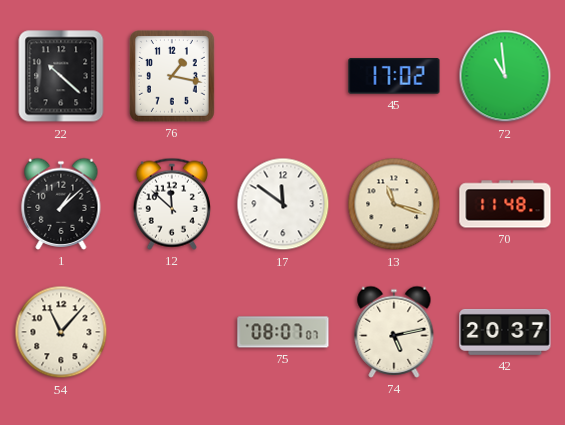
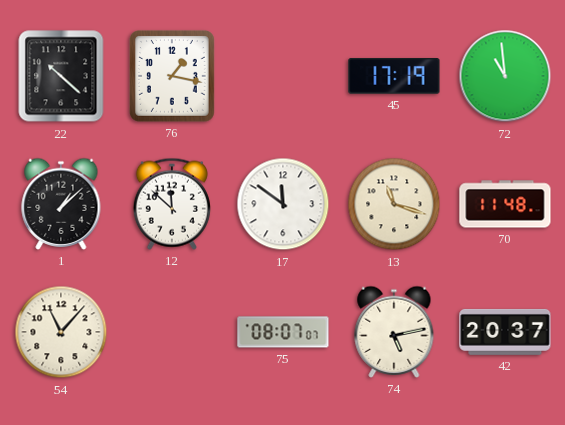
45: 17:02 -> 17:19
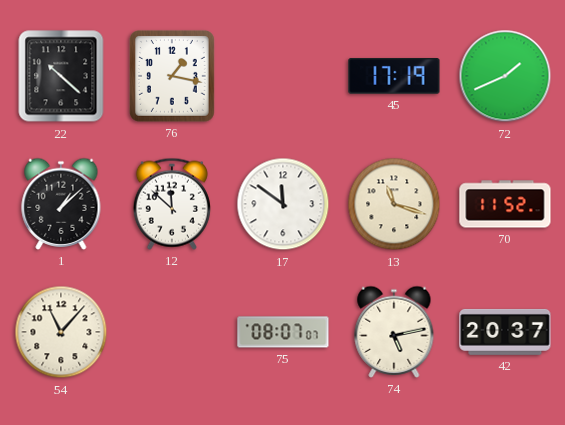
72: 10:59 -> 1:41
70: 11:48 -> 11:52
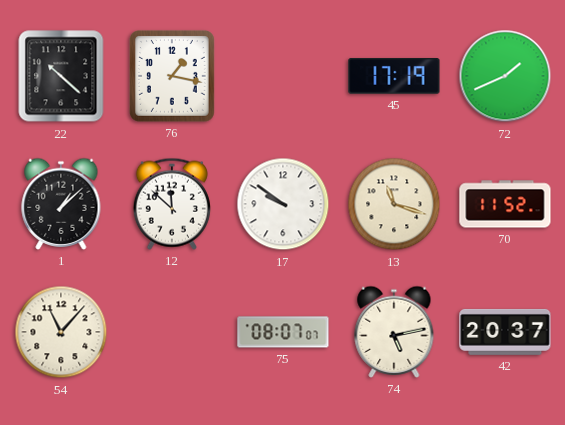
17: 11:51 -> 9:51
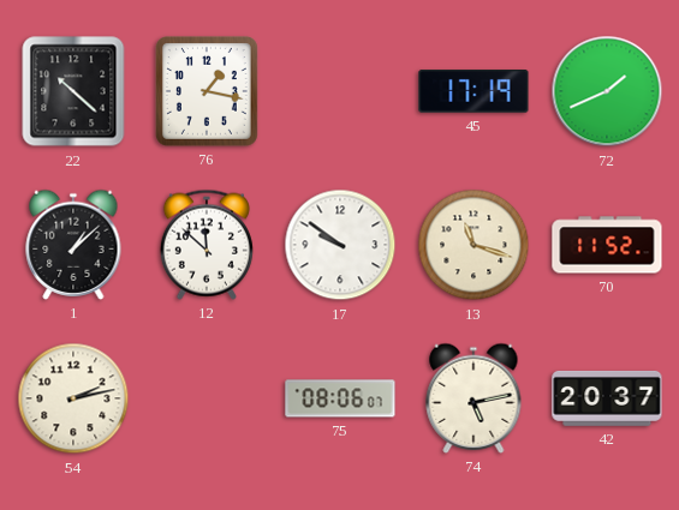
54: 11:07 -> 2:13
75: 08:07 -> 08:06
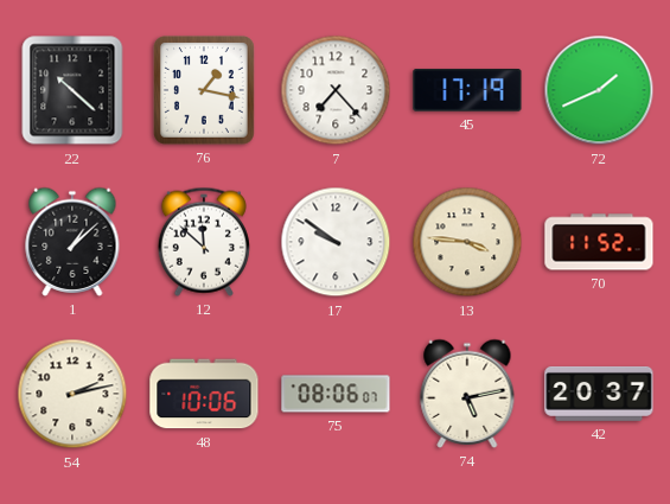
7: none -> 7:23
13: 11:18 -> 3:46
48: none -> 10:06
